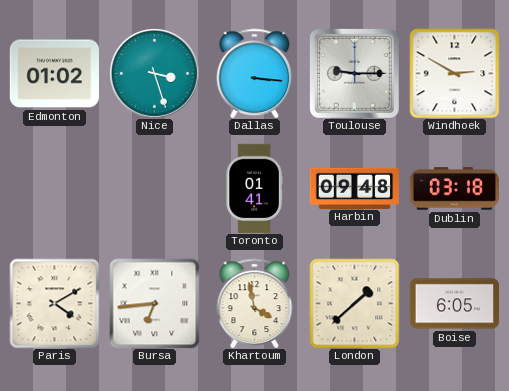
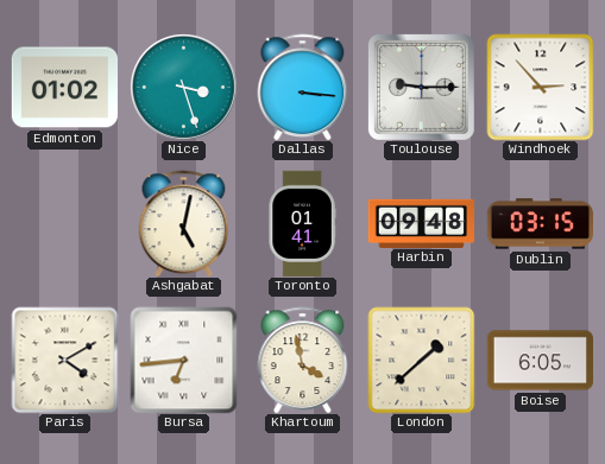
Windhoek: 2:50 -> 2:53
Ashgabat: none -> 5:02
Dublin: 03:18 -> 03:15
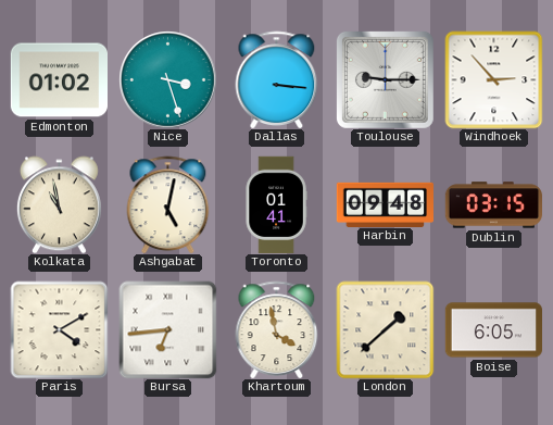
Kolkata: none -> 10:58
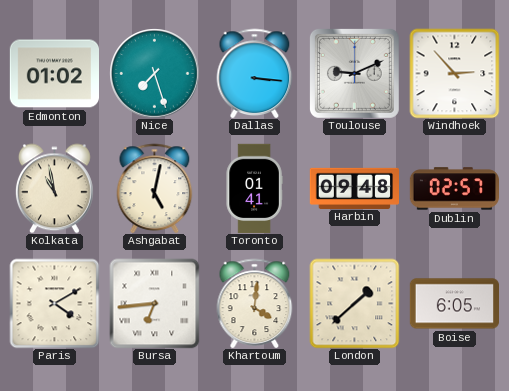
Nice: 3:27 -> 7:27
Toulouse: 9:15 -> 9:11
Dublin: 03:15 -> 02:57
Khartoum: 3:58 -> 4:01
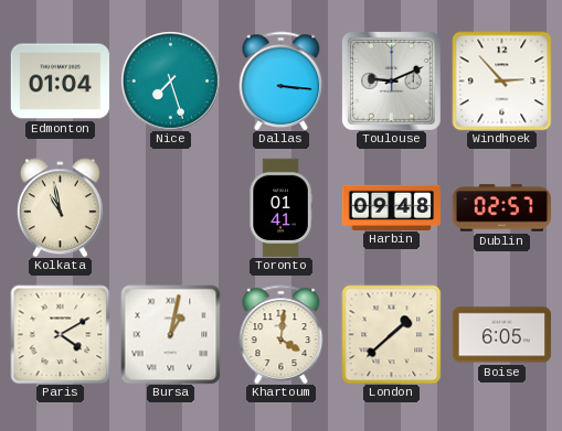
Edmonton: 01:02 -> 01:04
Ashgabat: 5:02 -> none
Bursa: 6:44 -> 1:02
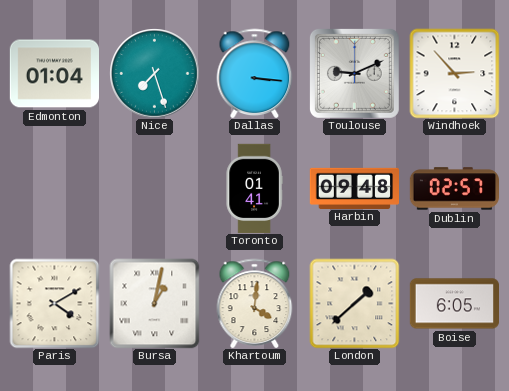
Kolkata: 10:58 -> none
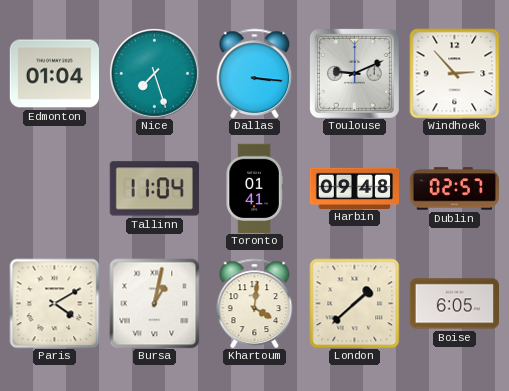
Tallinn: none -> 11:04
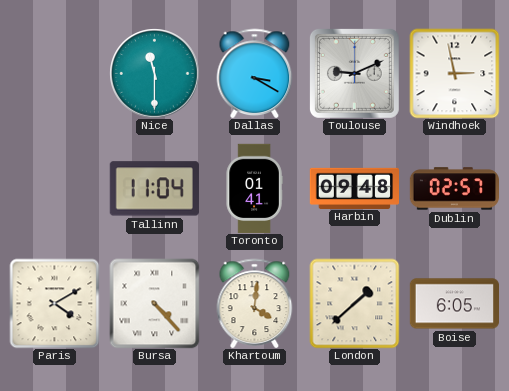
Edmonton: 01:04 -> none
Nice: 7:27 -> 11:30
Dallas: 3:16 -> 3:20
Windhoek: 2:53 -> 2:58
Bursa: 1:02 -> 4:23
